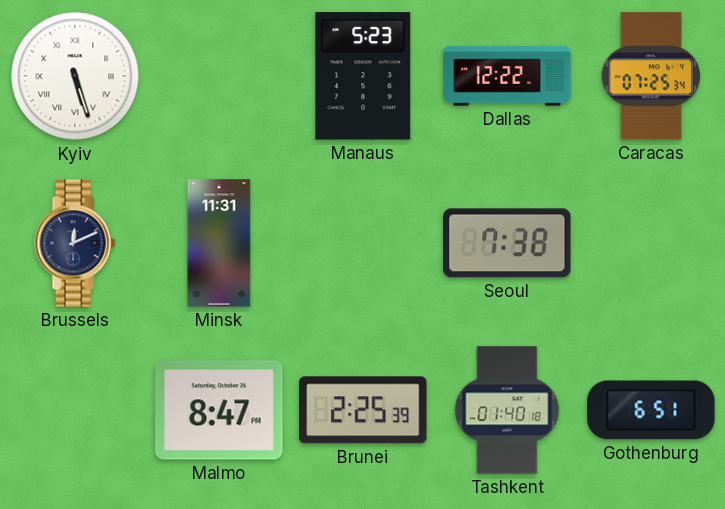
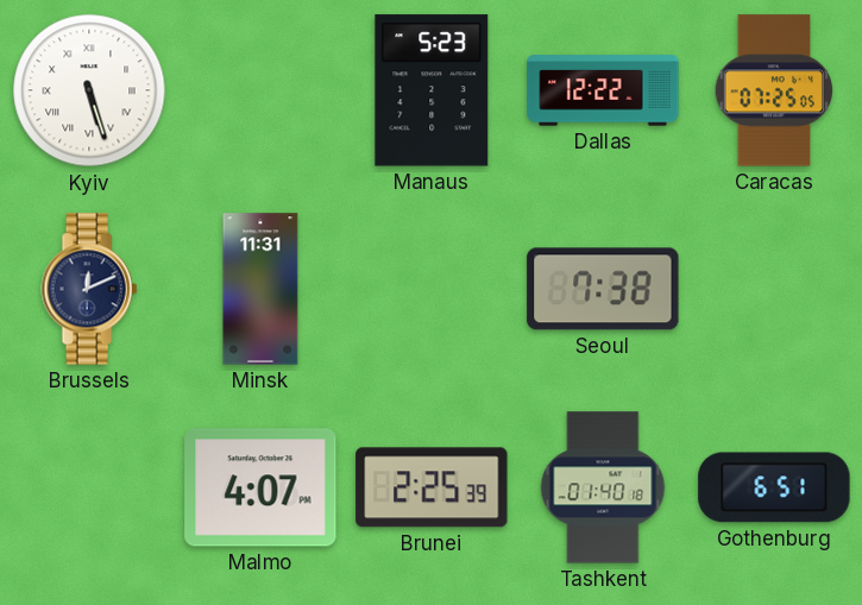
Caracas: 07:25:34 -> 07:25:05
Malmo: 8:47 -> 4:07
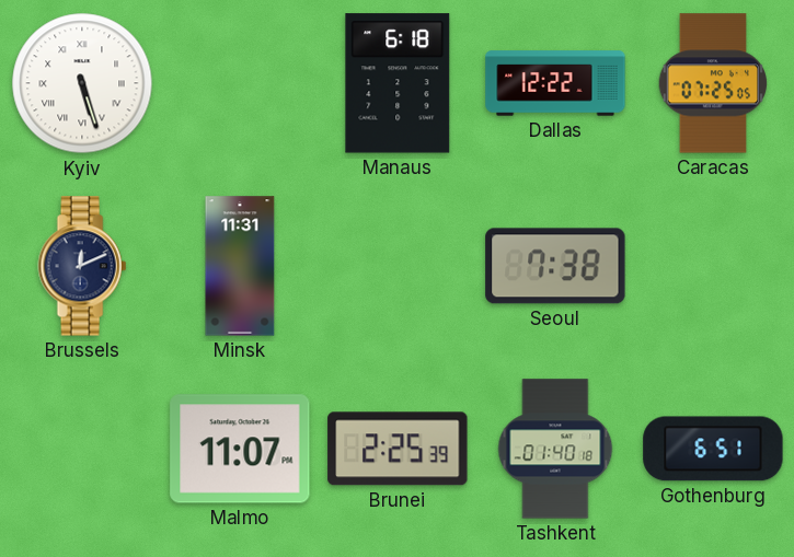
Manaus: 5:23 -> 6:18
Malmo: 4:07 -> 11:07
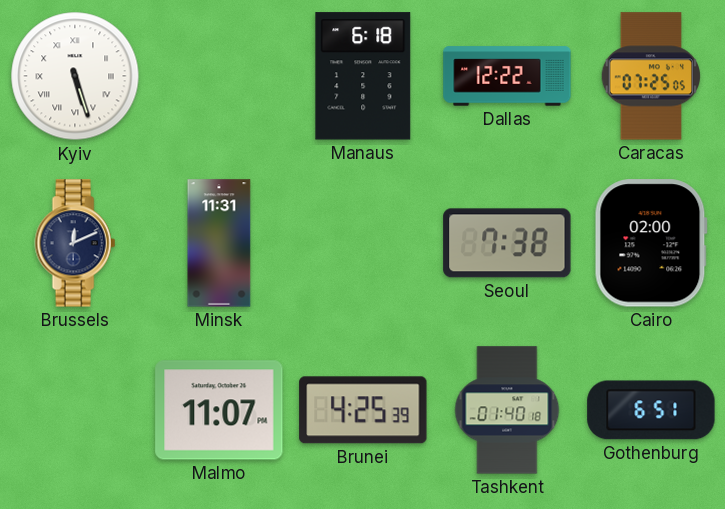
Cairo: none -> 02:00
Brunei: 2:25 -> 4:25
